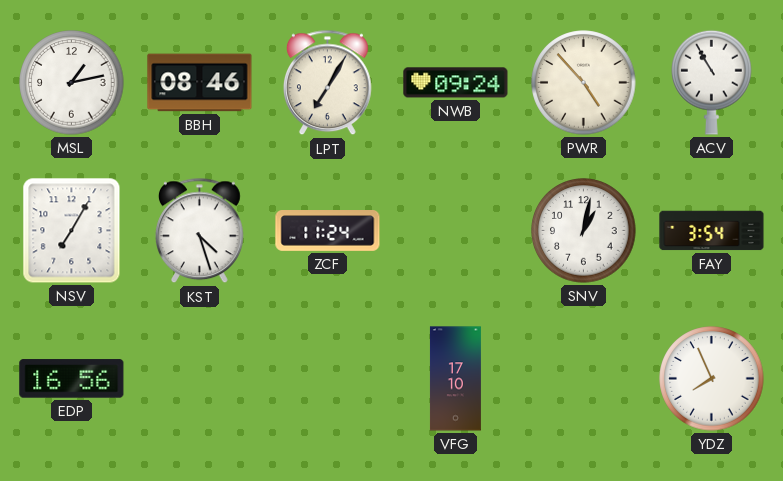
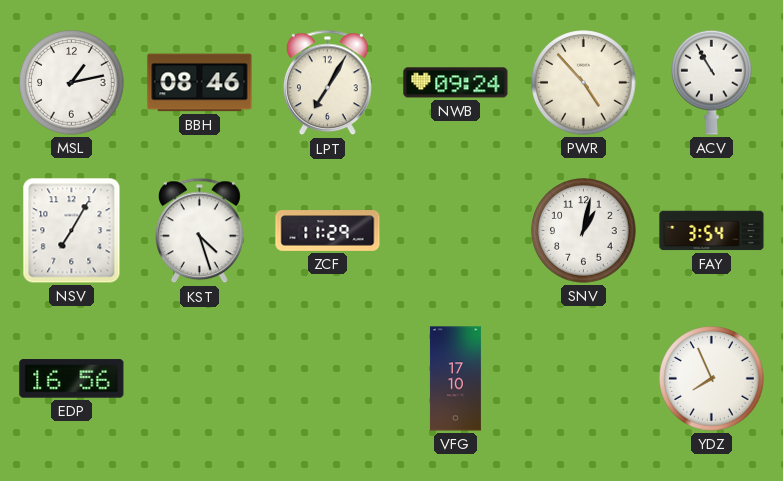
ZCF: 11:24 -> 11:29
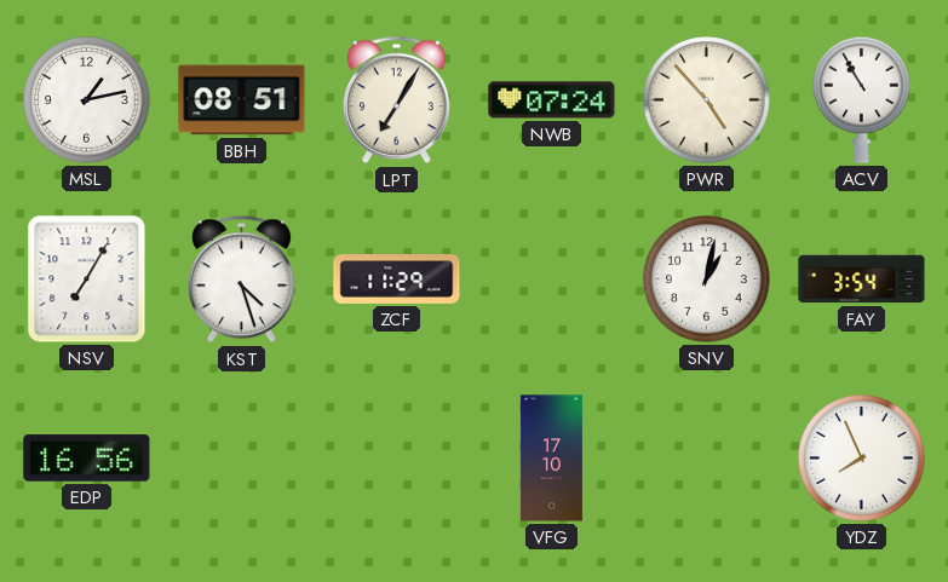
BBH: 08:46 -> 08:51
NWB: 09:24 -> 07:24
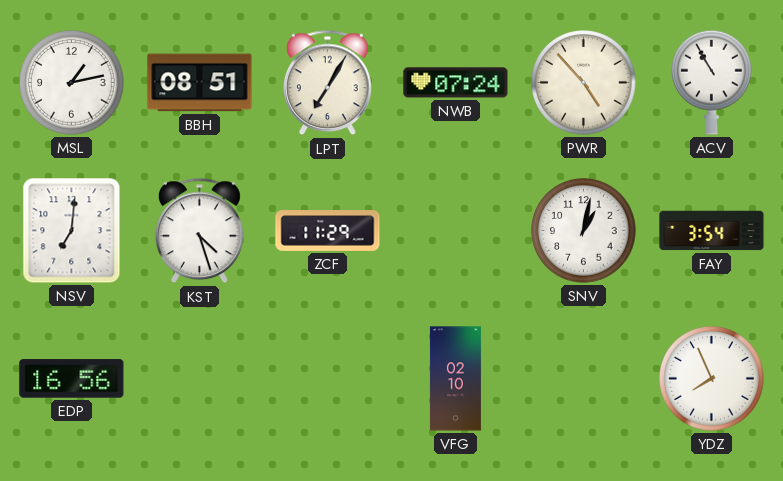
NSV: 7:05 -> 7:01
VFG: 17:10 -> 02:10
